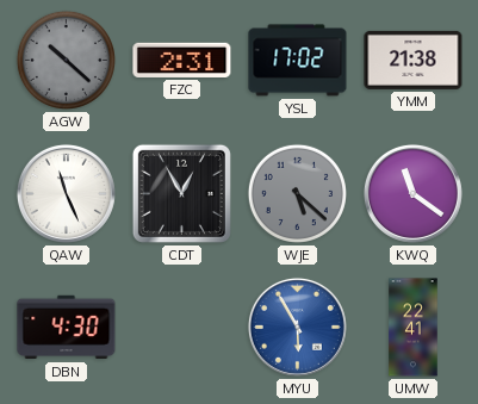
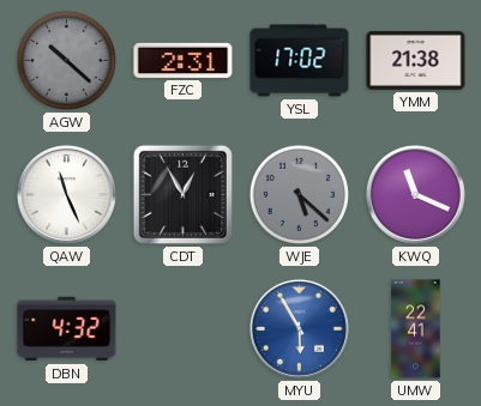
KWQ: 11:21 -> 11:19
DBN: 4:30 -> 4:32
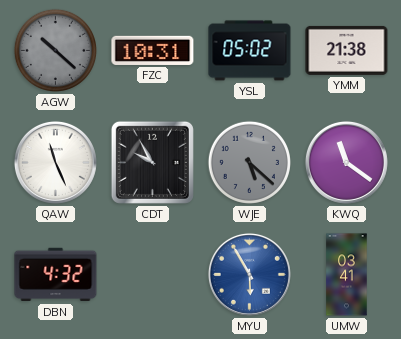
FZC: 2:31 -> 10:31
YSL: 17:02 -> 05:02
CDT: 12:55 -> 9:55
KWQ: 11:19 -> 11:21
UMW: 22:41 -> 03:41
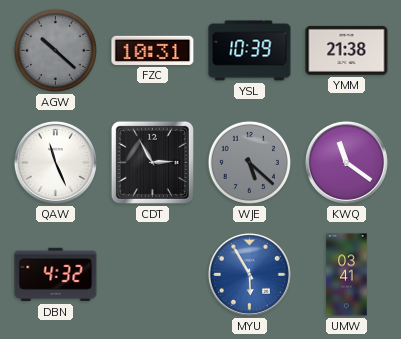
YSL: 05:02 -> 10:39
CDT: 9:55 -> 2:55
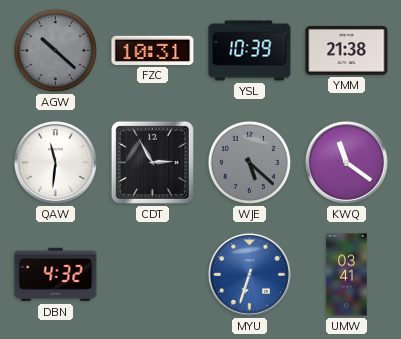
QAW: 11:26 -> 11:31
MYU: 5:55 -> 6:33
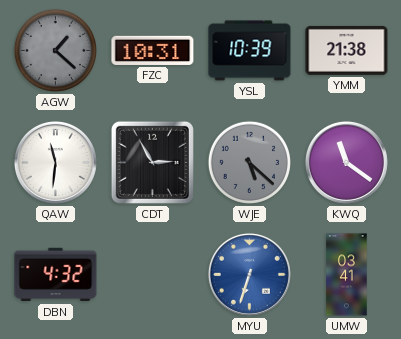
AGW: 10:22 -> 1:22
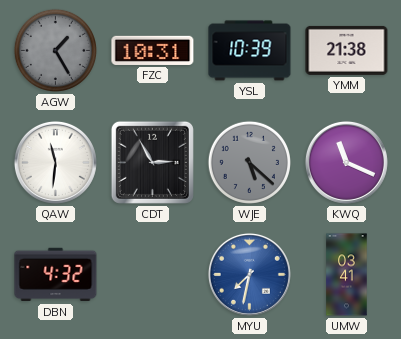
AGW: 1:22 -> 1:25
KWQ: 11:21 -> 11:19
MYU: 6:33 -> 7:32
